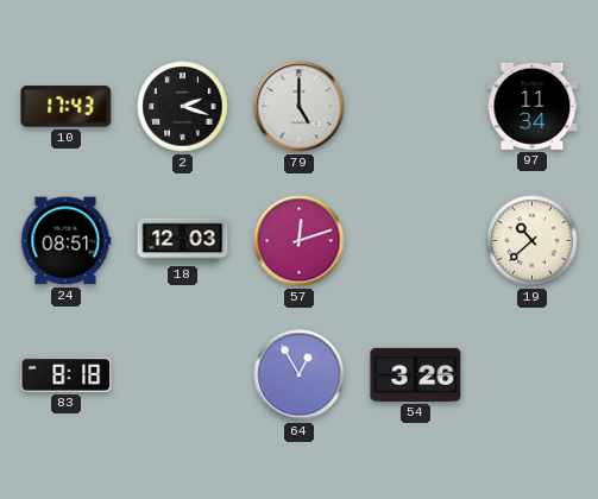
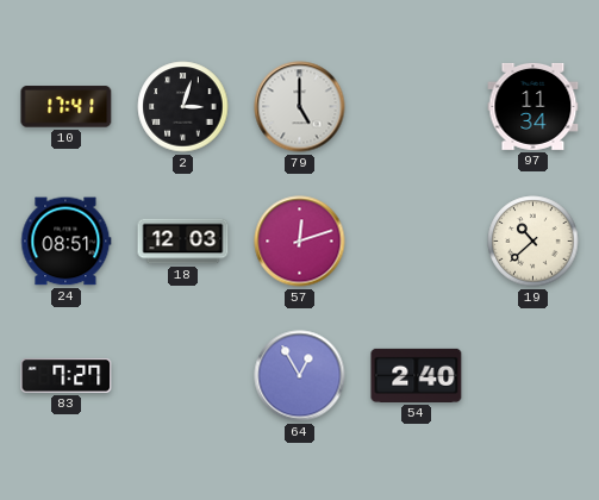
10: 17:43 -> 17:41
2: 2:18 -> 3:03
83: 8:18 -> 7:27
54: 3:26 -> 2:40
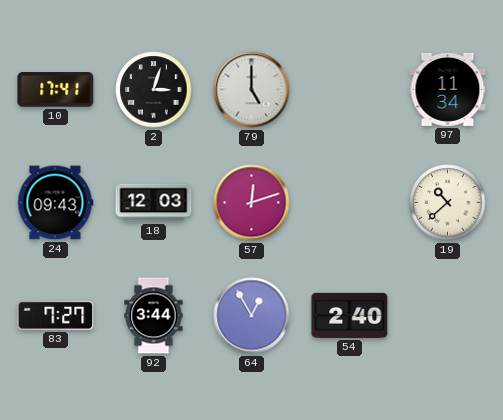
24: 08:51 -> 09:43
92: none -> 3:44
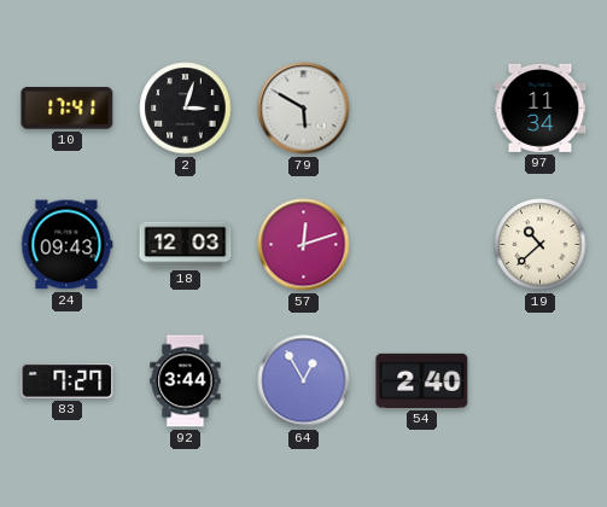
79: 5:00 -> 5:50
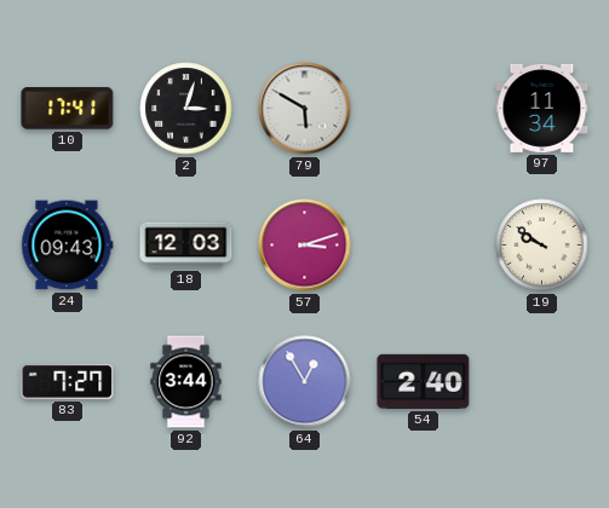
57: 12:12 -> 3:12
19: 10:38 -> 9:51
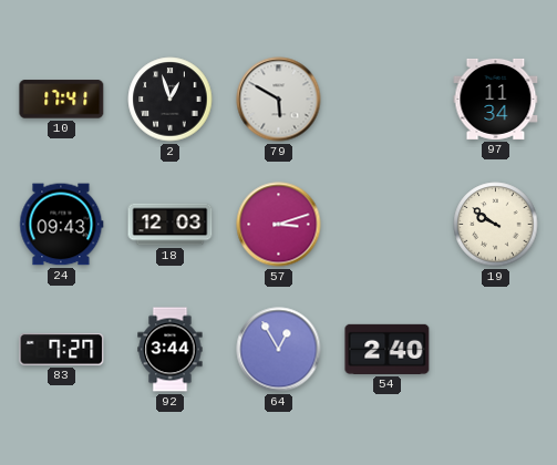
2: 3:03 -> 12:57
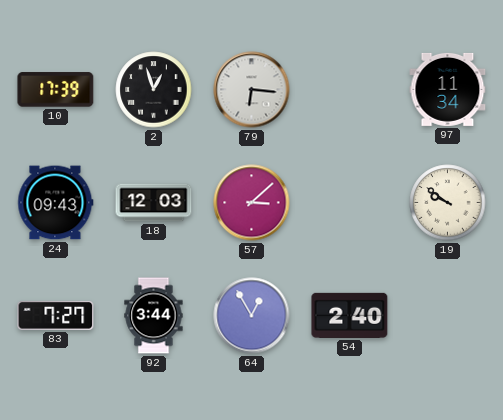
10: 17:41 -> 17:39
79: 5:50 -> 6:16
57: 3:12 -> 3:08
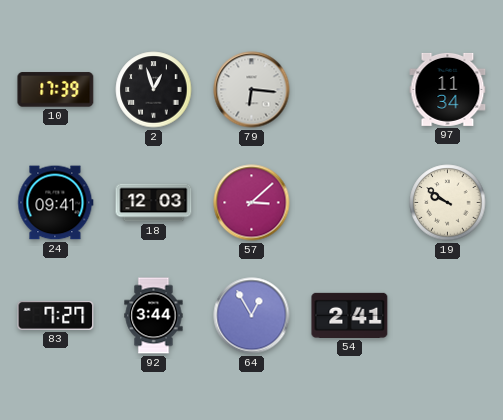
24: 09:43 -> 09:41
54: 2:40 -> 2:41
